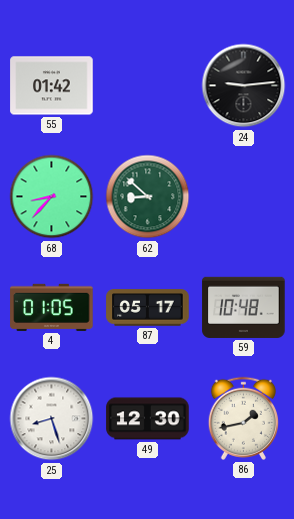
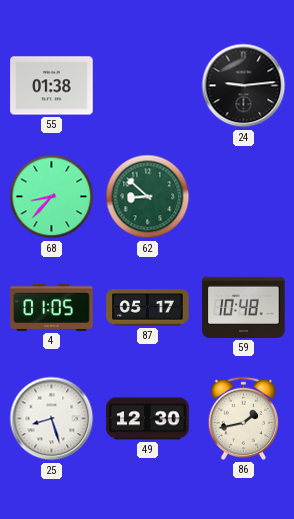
55: 01:42 -> 01:38
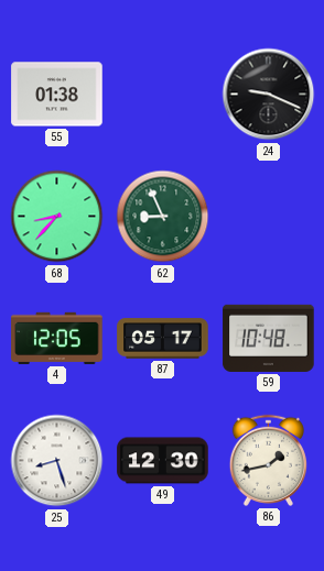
24: 9:14 -> 9:19
62: 8:52 -> 8:56
4: 01:05 -> 12:05
